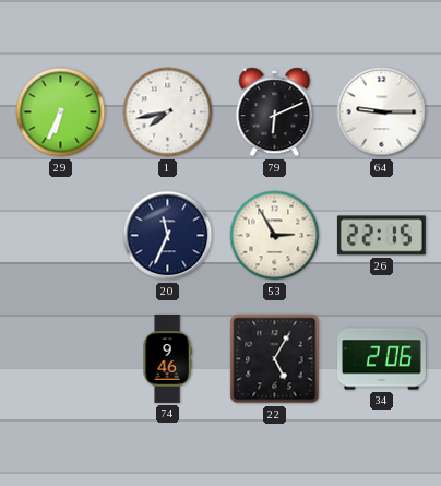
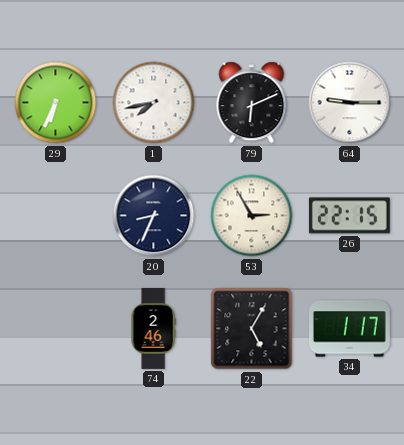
20: 11:34 -> 8:34
74: 9:46 -> 2:46
34: 2:06 -> 1:17
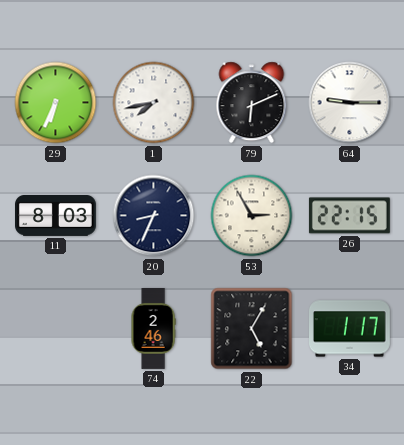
11: none -> 8:03
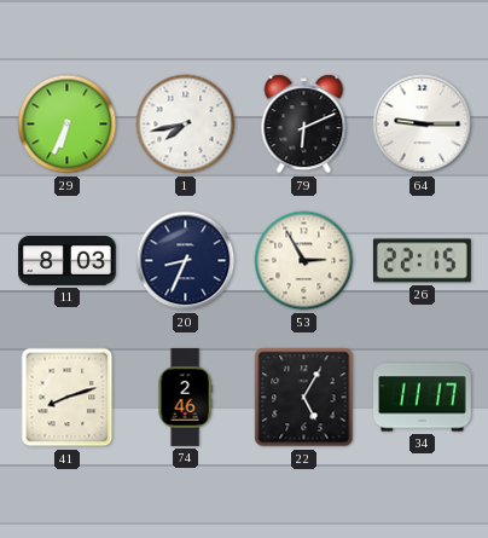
41: none -> 8:12
34: 1:17 -> 11:17
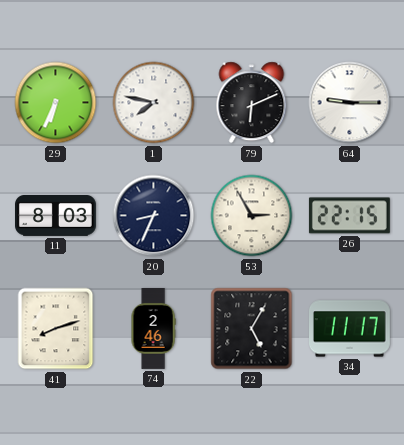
1: 7:43 -> 7:47
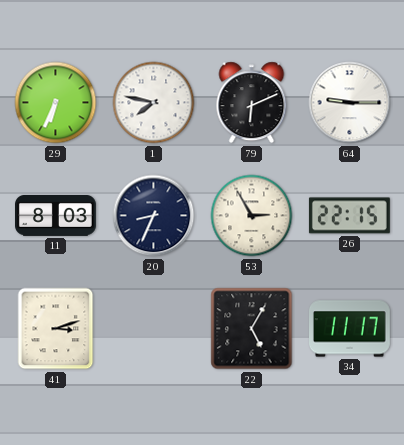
41: 8:12 -> 3:12
74: 2:46 -> none
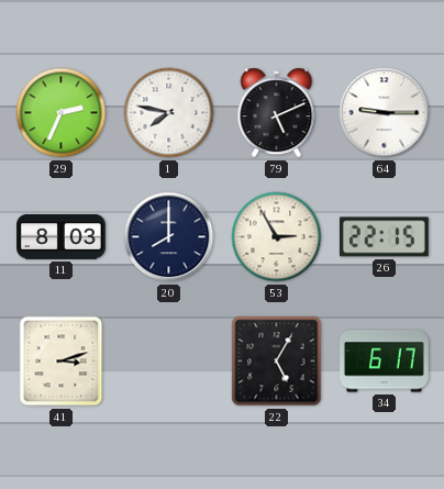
29: 6:34 -> 2:34
79: 6:11 -> 5:11
20: 8:34 -> 8:00
34: 11:17 -> 6:17
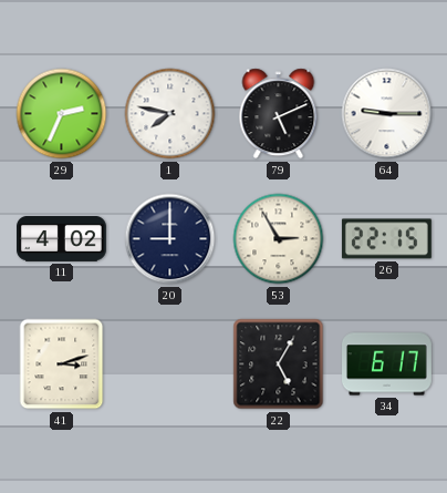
11: 8:03 -> 4:02
20: 8:00 -> 9:00
